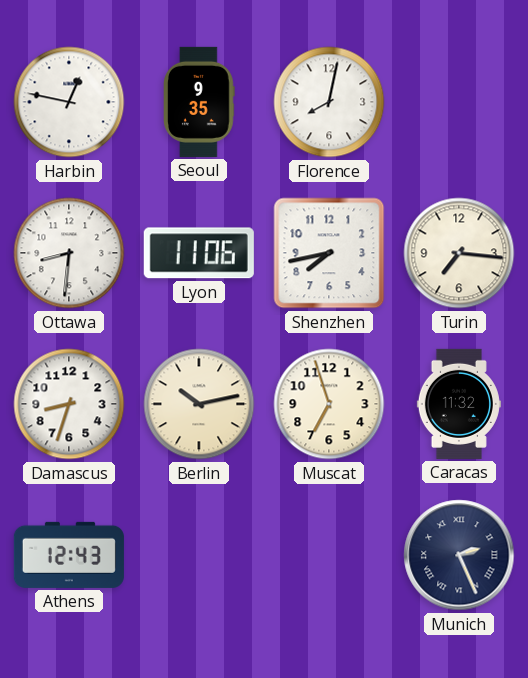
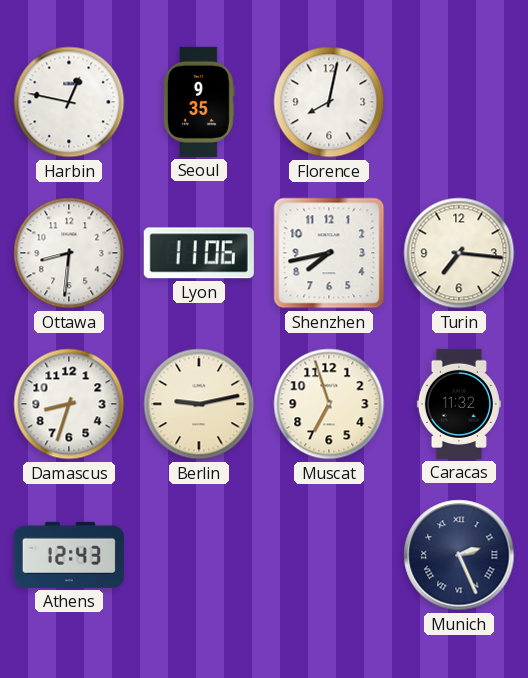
Berlin: 10:13 -> 9:13
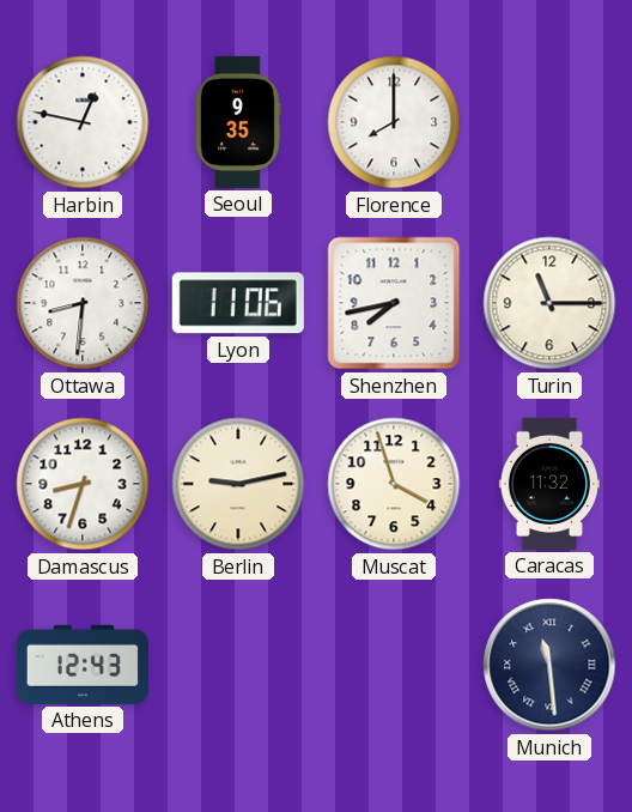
Florence: 8:02 -> 8:00
Turin: 7:16 -> 11:15
Muscat: 6:57 -> 3:57
Munich: 2:26 -> 11:29
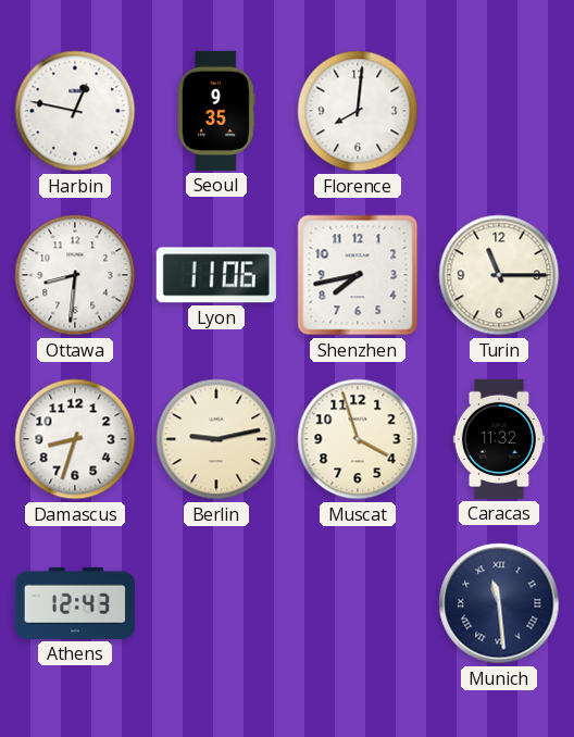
Florence: 8:00 -> 8:01
